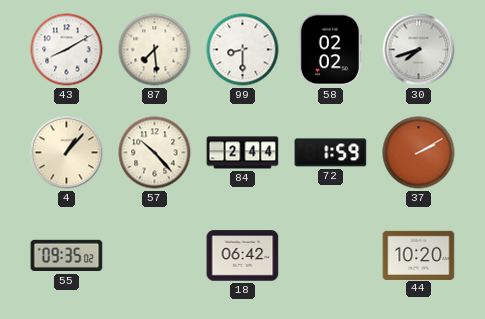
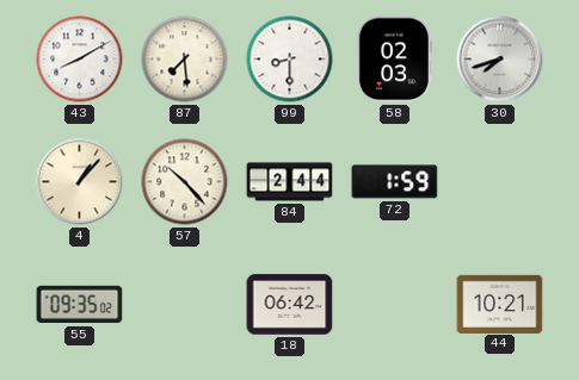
58: 02:02 -> 02:03
37: 2:10 -> none
44: 10:20 -> 10:21
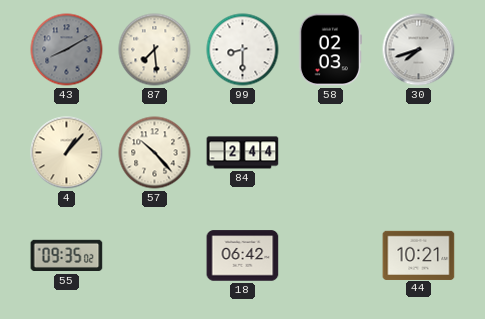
43 dial: white -> grey
72: 1:59 -> none
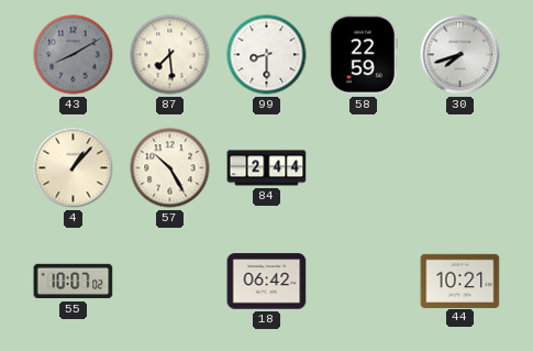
58: 02:03 -> 22:59
57: 10:23 -> 10:25
55: 09:35 -> 10:07
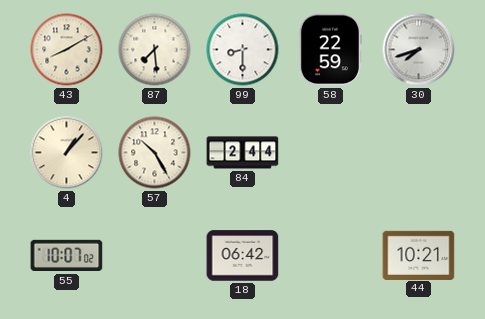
43 dial: grey -> cream
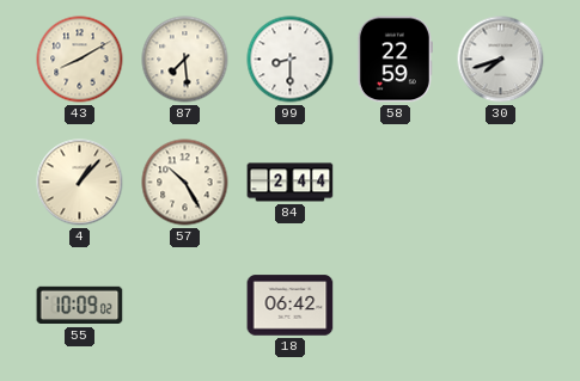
55: 10:07 -> 10:09
44: 10:21 -> none
